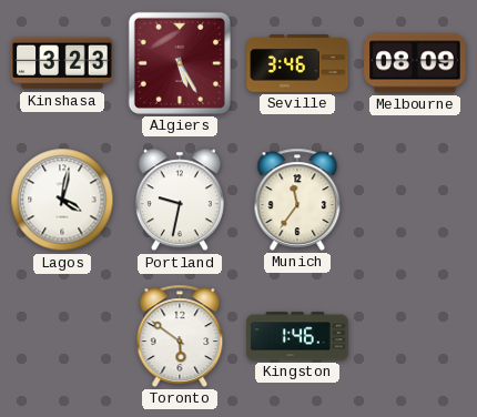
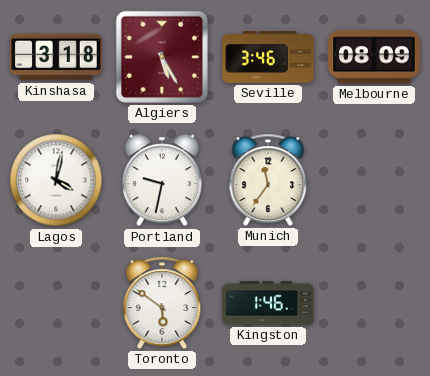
Kinshasa: 3:23 -> 3:18
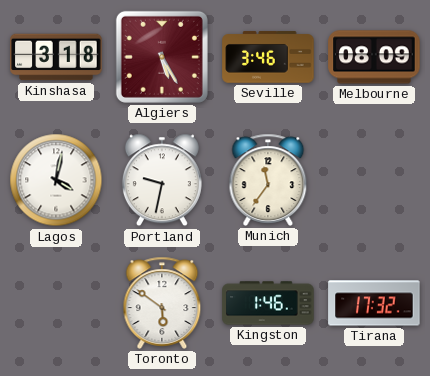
Tirana: none -> 17:32
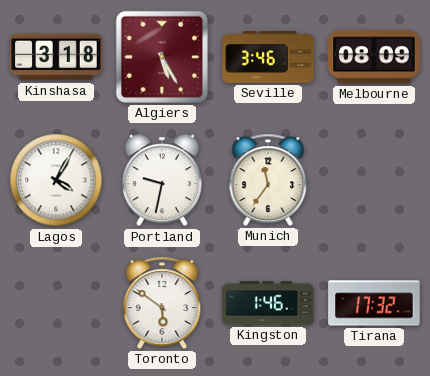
Lagos: 4:02 -> 4:05
